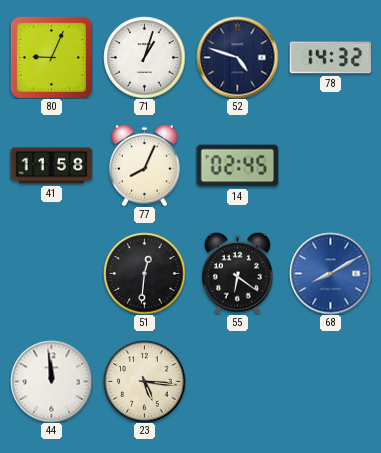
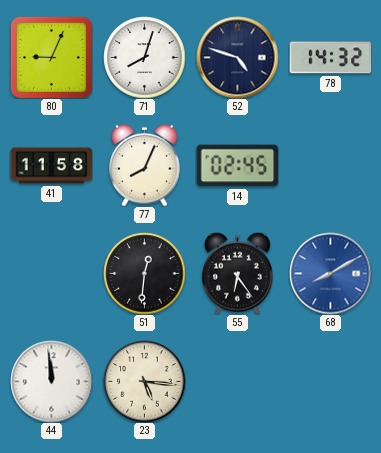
71: 1:03 -> 8:03
55: 6:21 -> 6:24
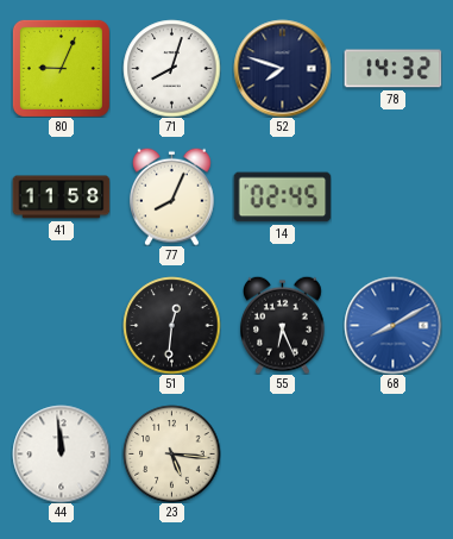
52: 4:48 -> 7:48
55: 6:24 -> 6:26
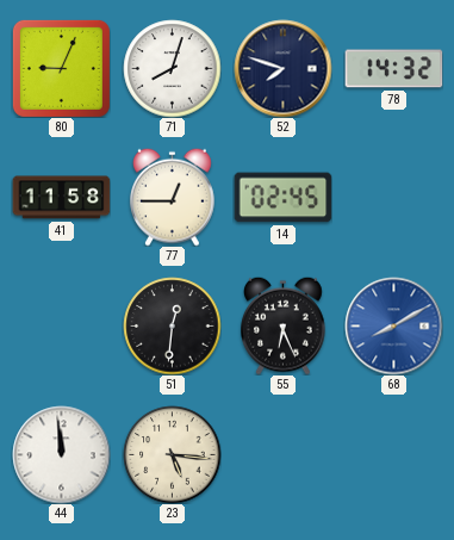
77: 8:04 -> 12:45
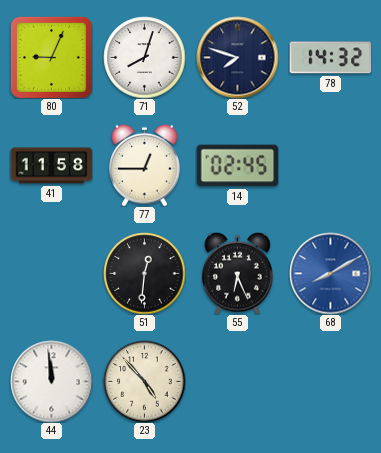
23: 5:16 -> 4:53
